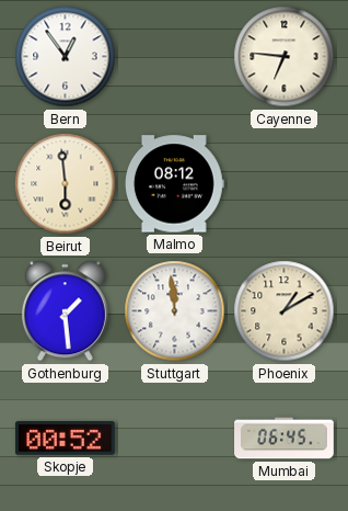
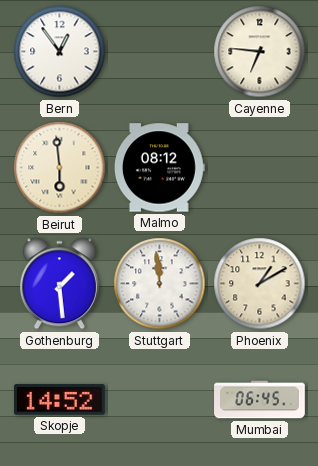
Skopje: 00:52 -> 14:52
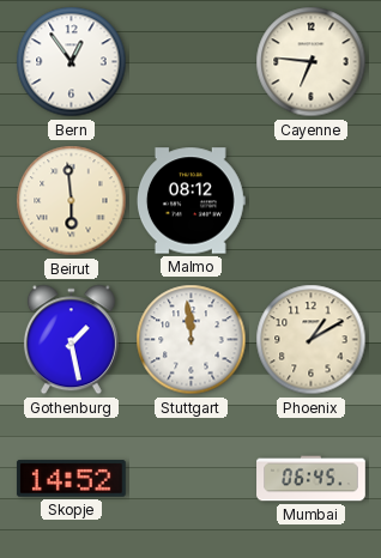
Gothenburg: 1:29 -> 1:28
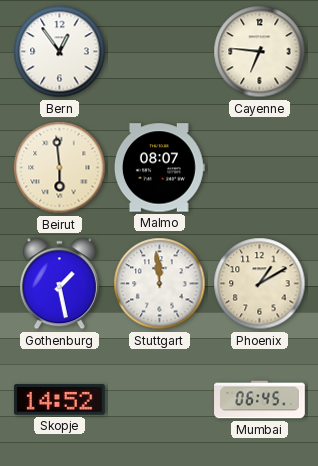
Malmo: 08:12 -> 08:07
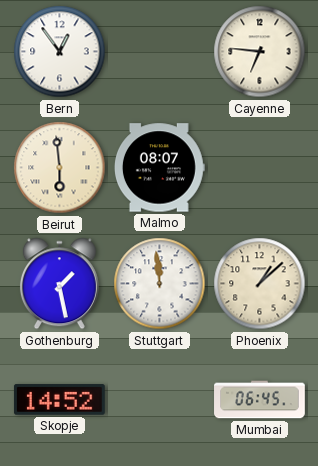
Phoenix: 1:10 -> 1:08
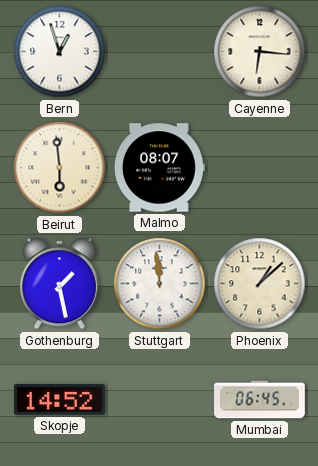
Bern: 12:54 -> 12:57
Cayenne: 6:46 -> 6:16
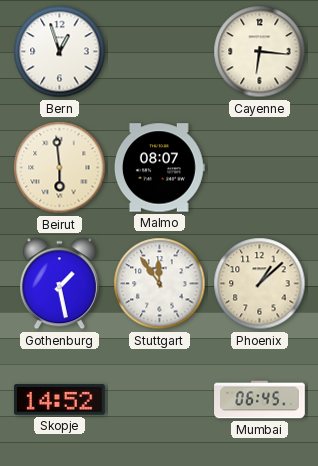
Stuttgart: 11:59 -> 11:54
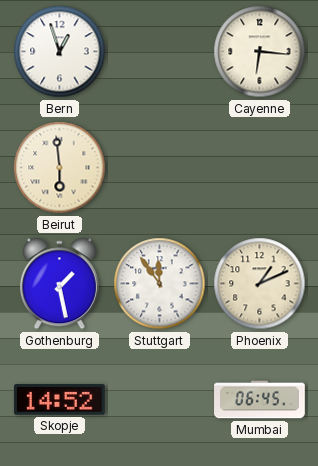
Malmo: 08:07 -> none
Phoenix: 1:08 -> 1:11
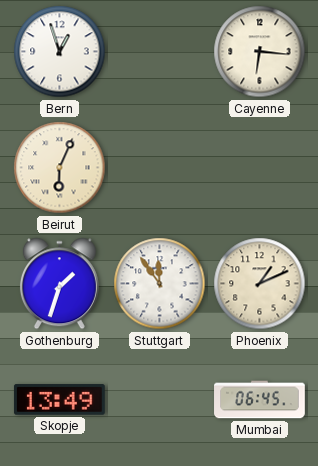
Beirut: 5:59 -> 6:04
Gothenburg: 1:28 -> 1:33
Skopje: 14:52 -> 13:49
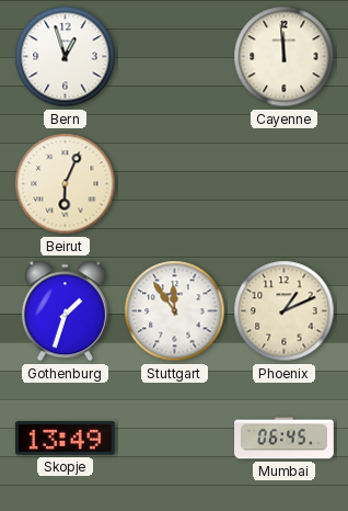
Cayenne: 6:16 -> 11:59
